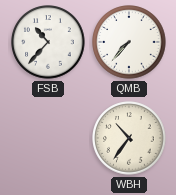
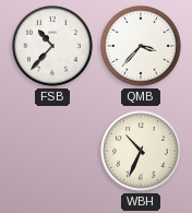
QMB: 7:37 -> 3:37
WBH: 10:36 -> 10:34
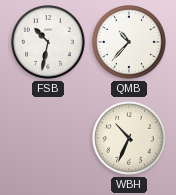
FSB: 10:37 -> 10:32
QMB: 3:37 -> 10:37
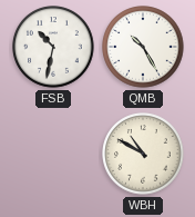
QMB: 10:37 -> 10:25
WBH: 10:34 -> 10:50
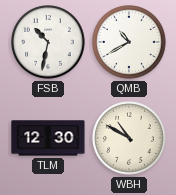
QMB: 10:25 -> 10:40
TLM: none -> 12:30
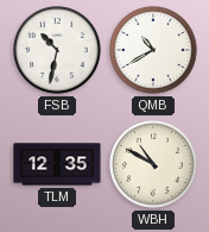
TLM: 12:30 -> 12:35
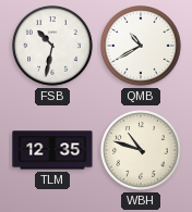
WBH: 10:50 -> 10:48
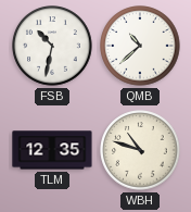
QMB: 10:40 -> 10:38
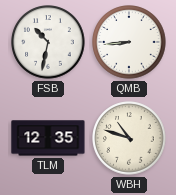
QMB: 10:38 -> 8:44
